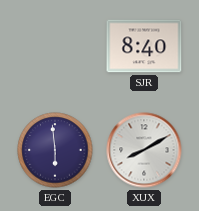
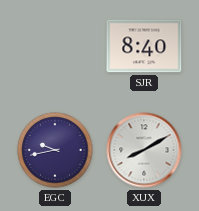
EGC: 5:59 -> 9:43
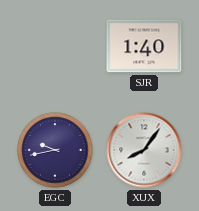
SJR: 8:40 -> 1:40
XUX: 8:10 -> 8:06
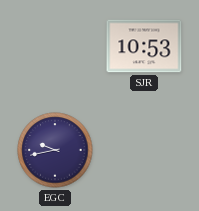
SJR: 1:40 -> 10:53
XUX: 8:06 -> none
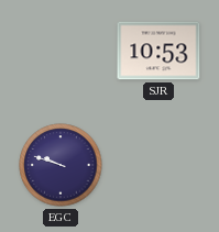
EGC: 9:43 -> 9:48
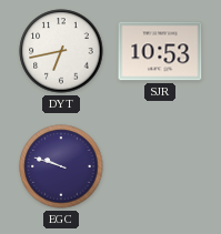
DYT: none -> 6:43
